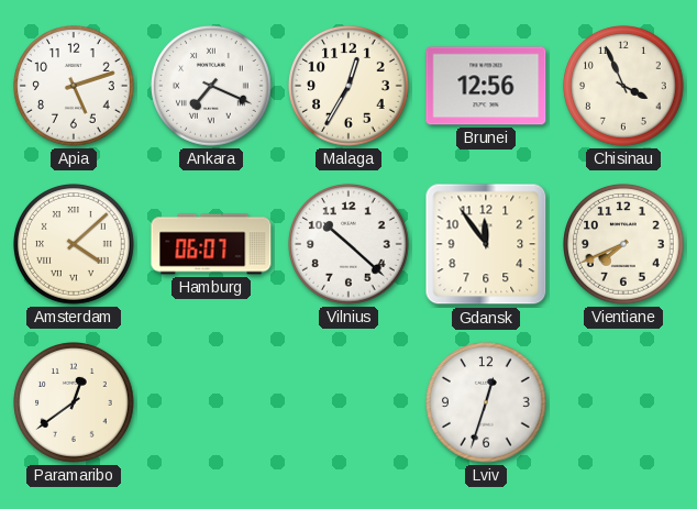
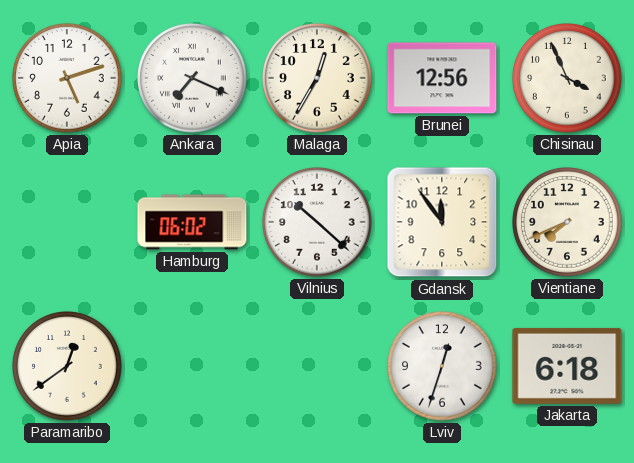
Amsterdam: 4:08 -> none
Hamburg: 06:07 -> 06:02
Jakarta: none -> 6:18
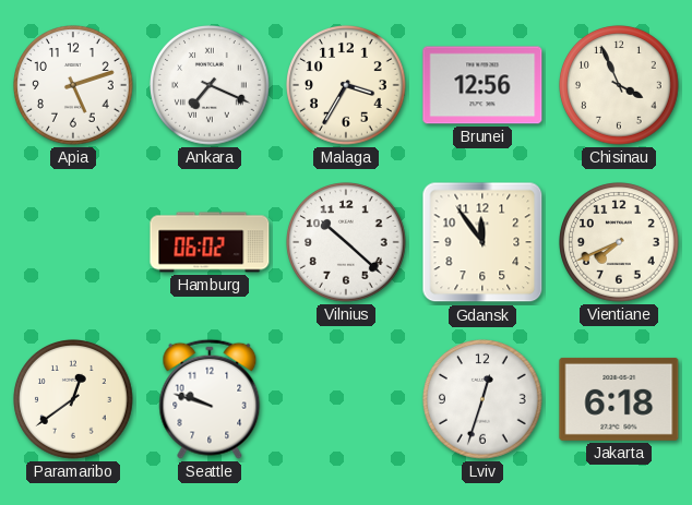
Malaga: 12:35 -> 3:35
Seattle: none -> 9:48
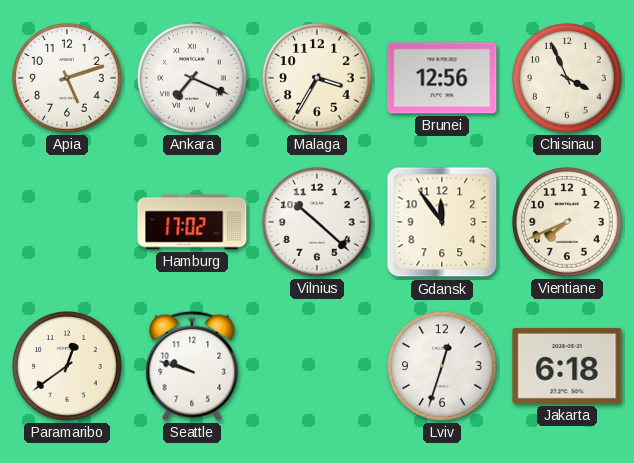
Hamburg: 06:02 -> 17:02
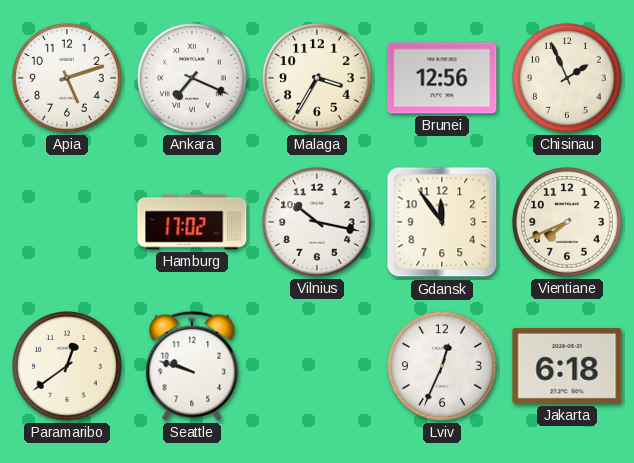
Chisinau: 3:56 -> 1:56
Vilnius: 10:22 -> 10:17
Lviv: 12:33 -> 12:34
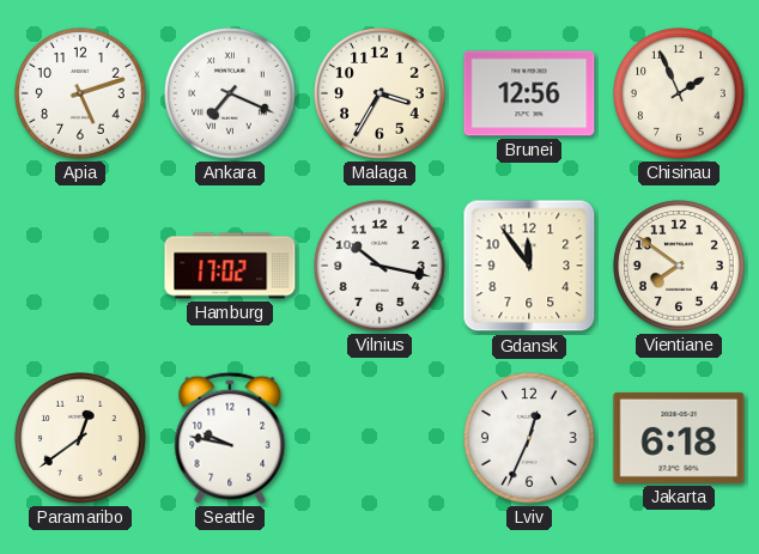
Vientiane: 7:41 -> 7:51
Seattle: 9:48 -> 9:47
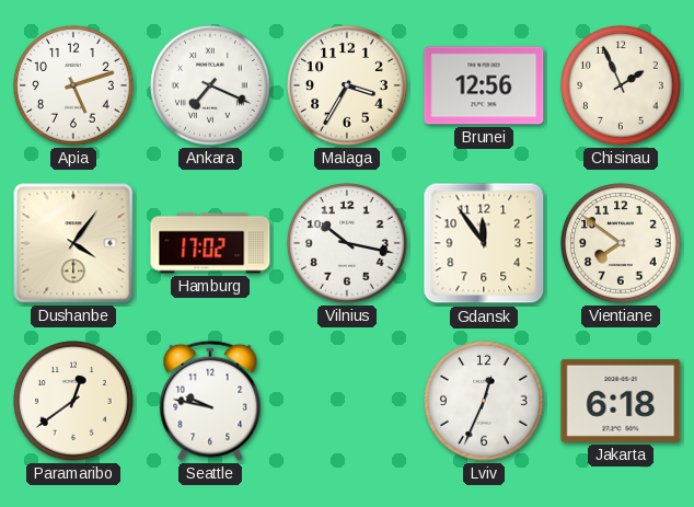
Dushanbe: none -> 4:06
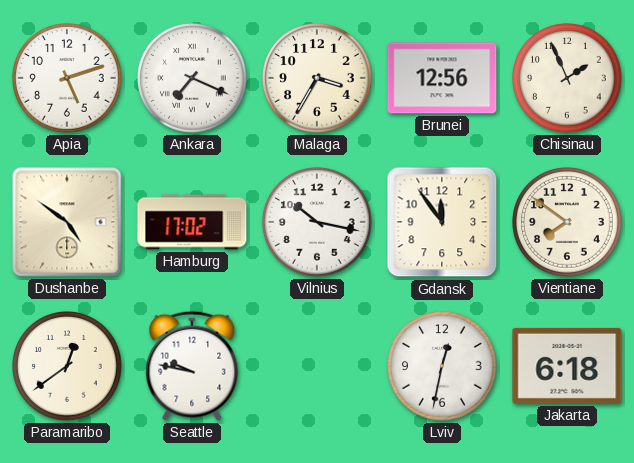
Dushanbe: 4:06 -> 4:51
Lviv: 12:34 -> 12:32
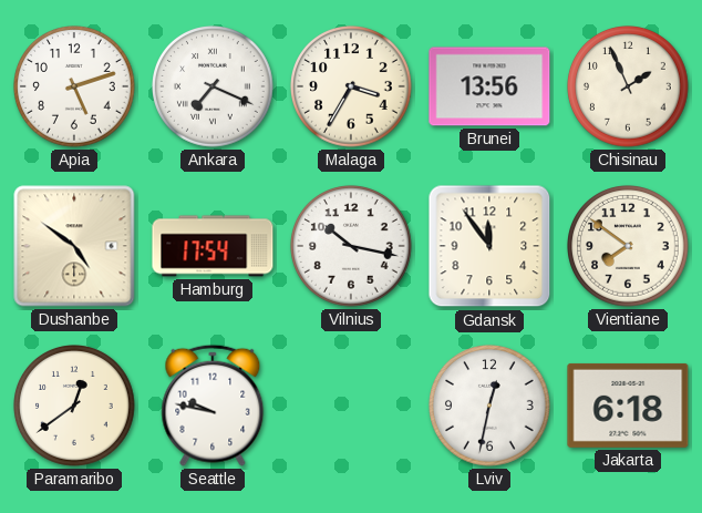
Brunei: 12:56 -> 13:56
Hamburg: 17:02 -> 17:54
